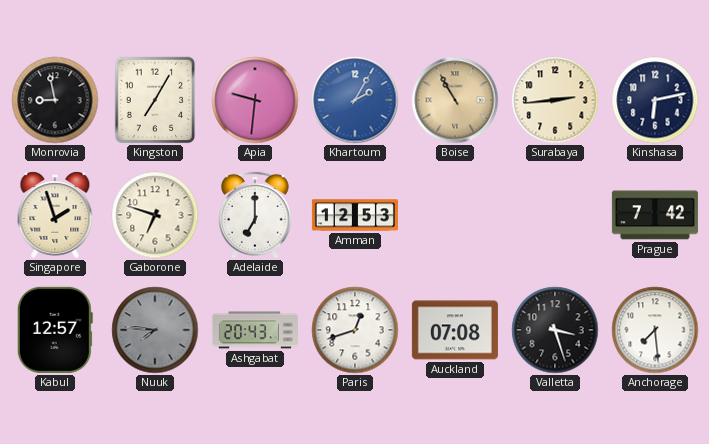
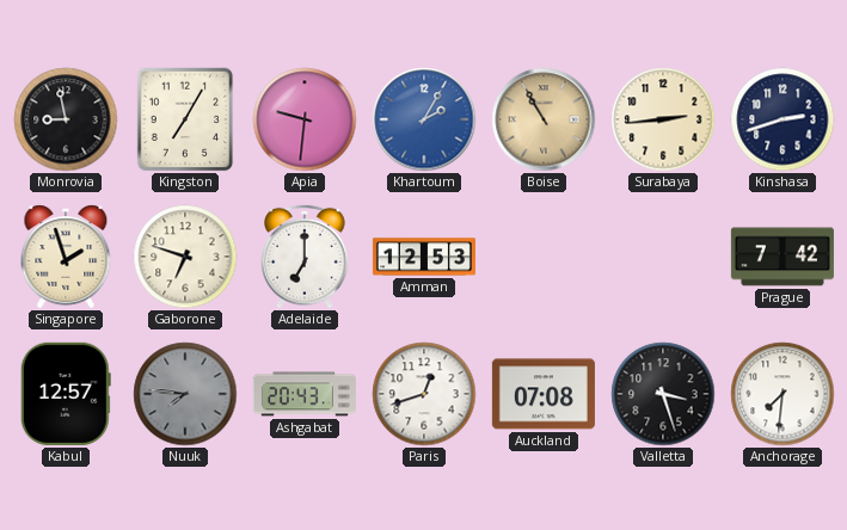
Kinshasa: 6:13 -> 2:42
Anchorage: 7:29 -> 7:31
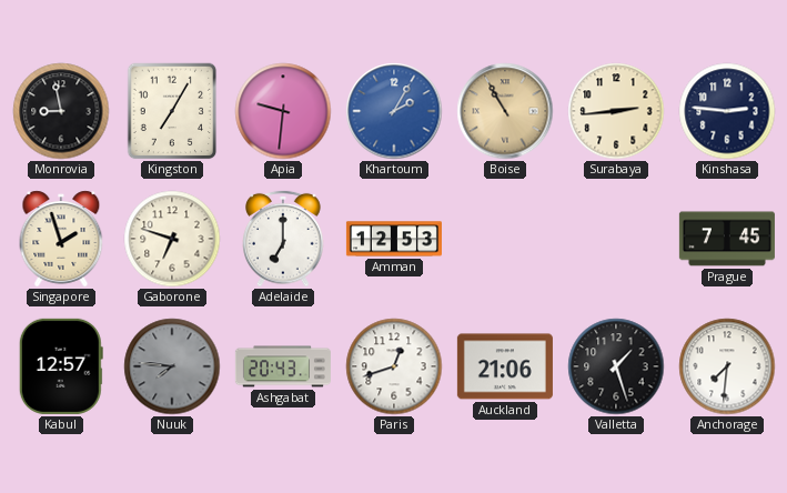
Kinshasa: 2:42 -> 2:46
Prague: 7:42 -> 7:45
Auckland: 07:08 -> 21:06
Valletta: 3:27 -> 1:27
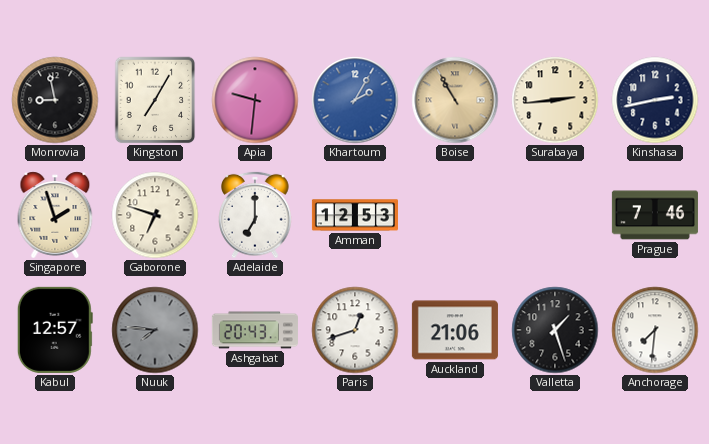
Kinshasa: 2:46 -> 2:43
Prague: 7:45 -> 7:46
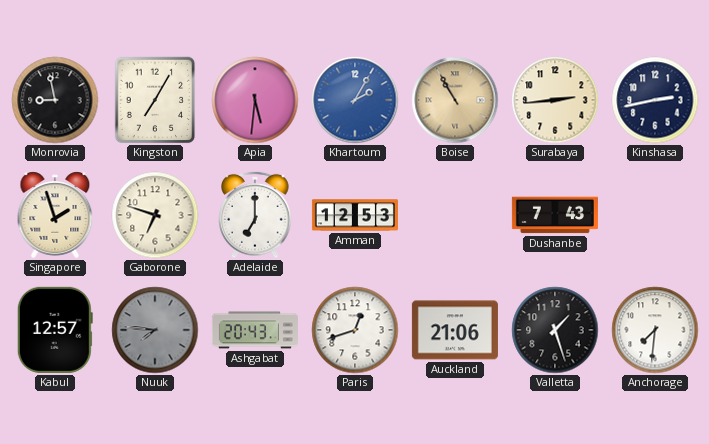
Apia: 9:31 -> 5:31
Dushanbe: none -> 7:43
Prague: 7:46 -> none
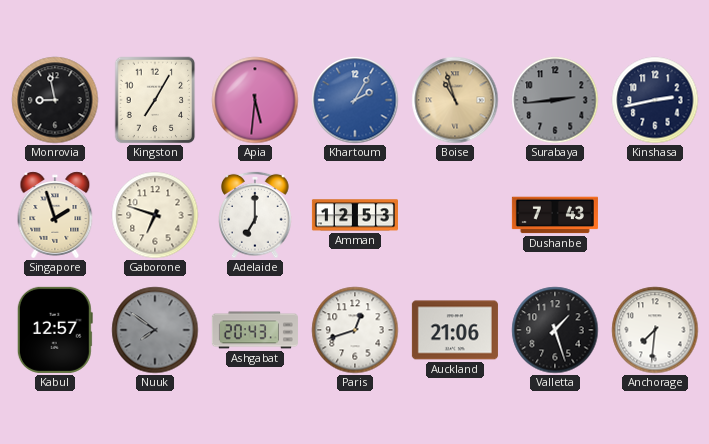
Boise: 10:55 -> 10:57
Surabaya dial: cream -> grey
Nuuk: 7:46 -> 7:51
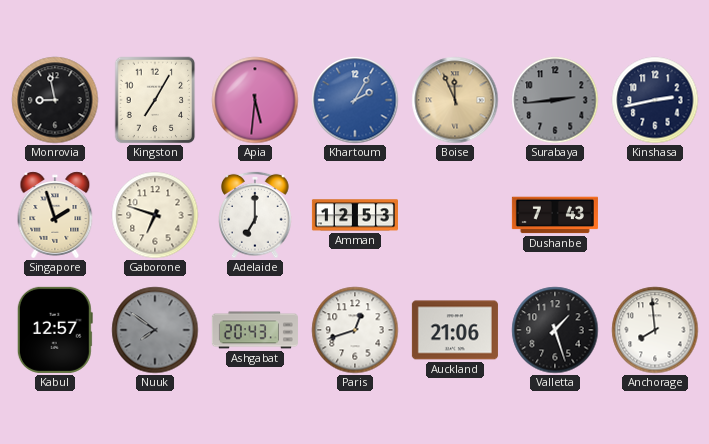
Boise: 10:57 -> 11:56
Anchorage: 7:31 -> 7:59
